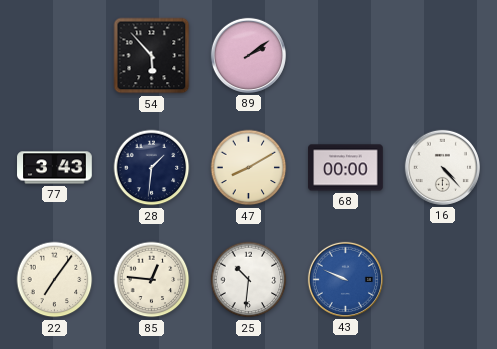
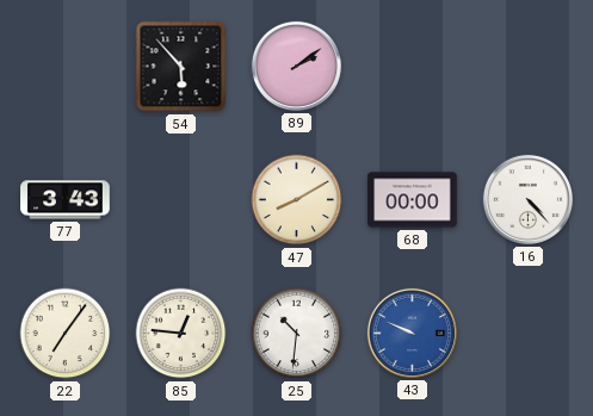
28: 1:31 -> none
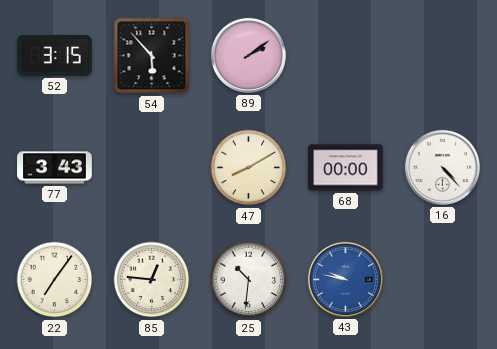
52: none -> 3:15
43: 9:49 -> 9:47
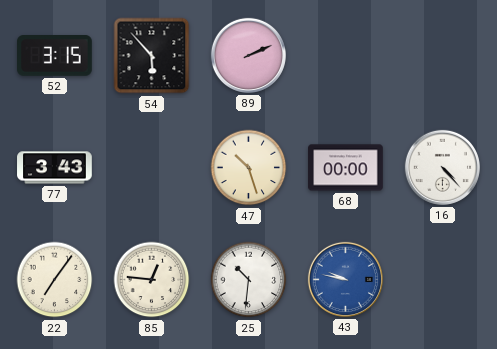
89: 2:09 -> 2:11
47: 8:10 -> 10:27
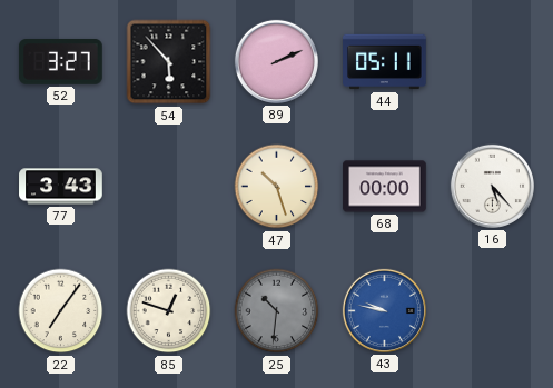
52: 3:15 -> 3:27
44: none -> 05:11
16: 4:23 -> 5:23
85: 12:46 -> 12:48
25 dial: white -> grey
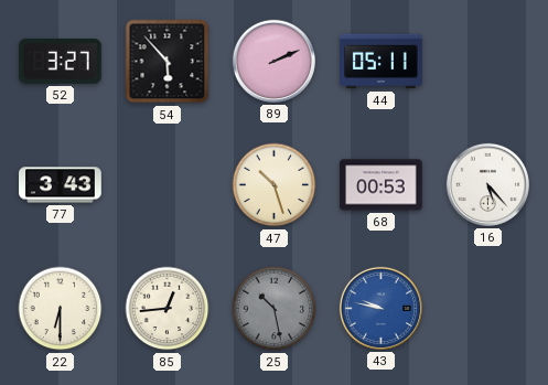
68: 00:00 -> 00:53
22: 7:06 -> 6:30
85: 12:48 -> 12:44
25: 10:31 -> 10:28
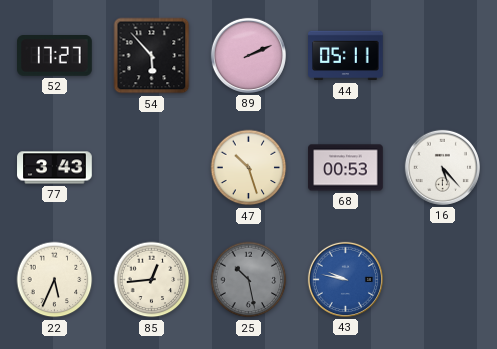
52: 3:27 -> 17:27
22: 6:30 -> 5:34
